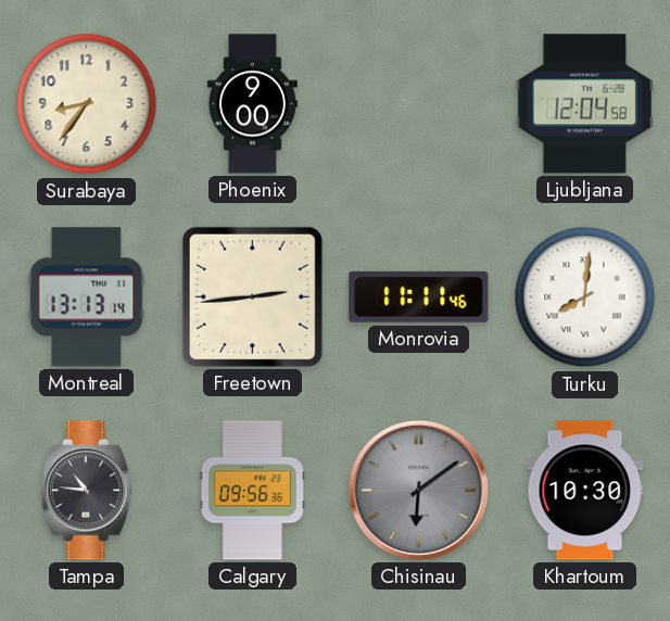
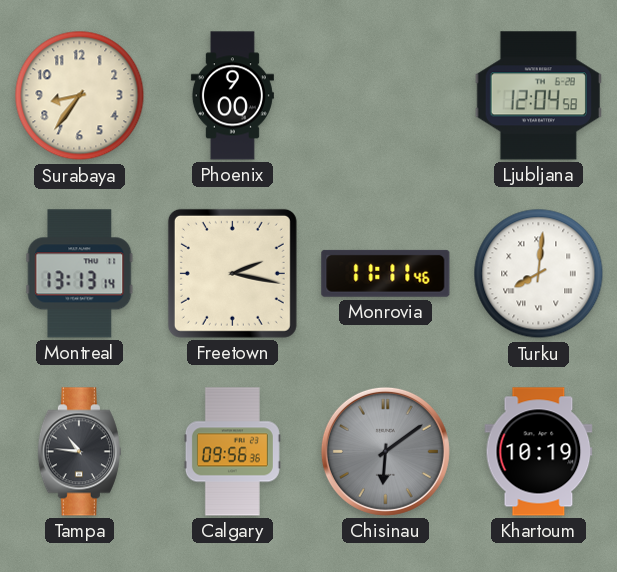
Freetown: 2:44 -> 2:17
Khartoum: 10:30 -> 10:19
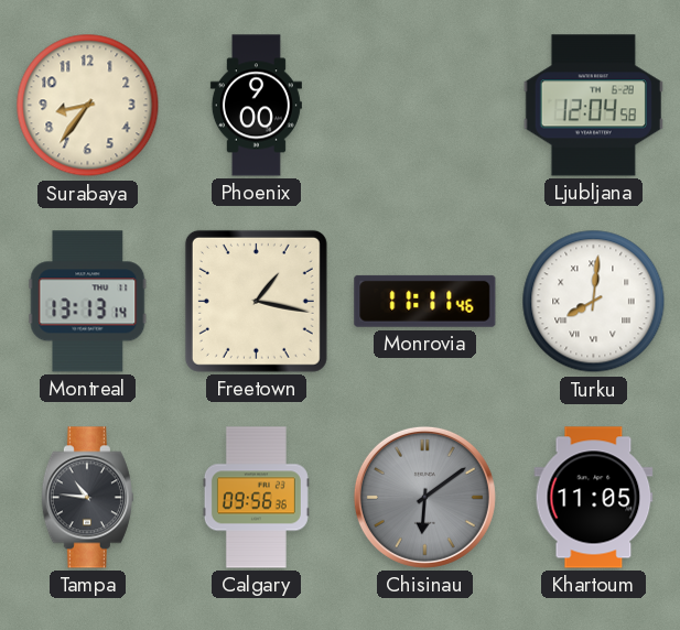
Freetown: 2:17 -> 1:17
Khartoum: 10:19 -> 11:05
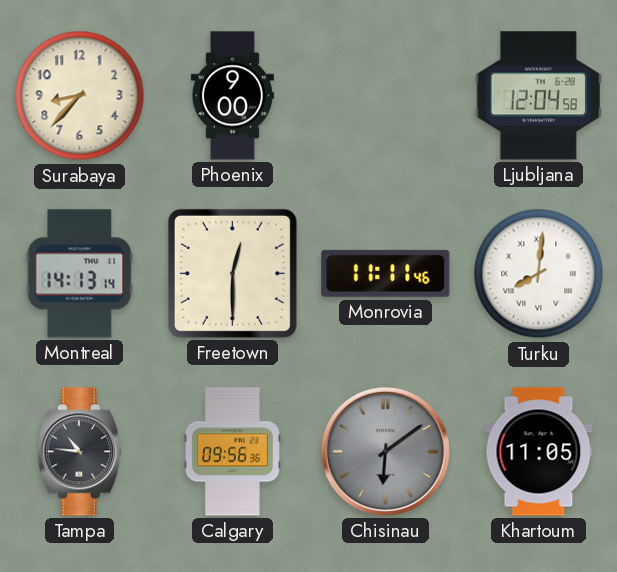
Surabaya: 8:36 -> 8:37
Montreal: 13:13 -> 14:13
Freetown: 1:17 -> 12:30
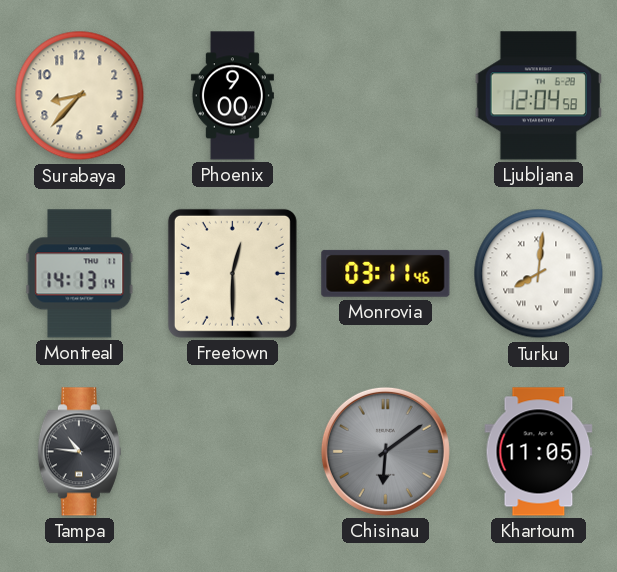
Monrovia: 11:11 -> 03:11
Calgary: 09:56 -> none
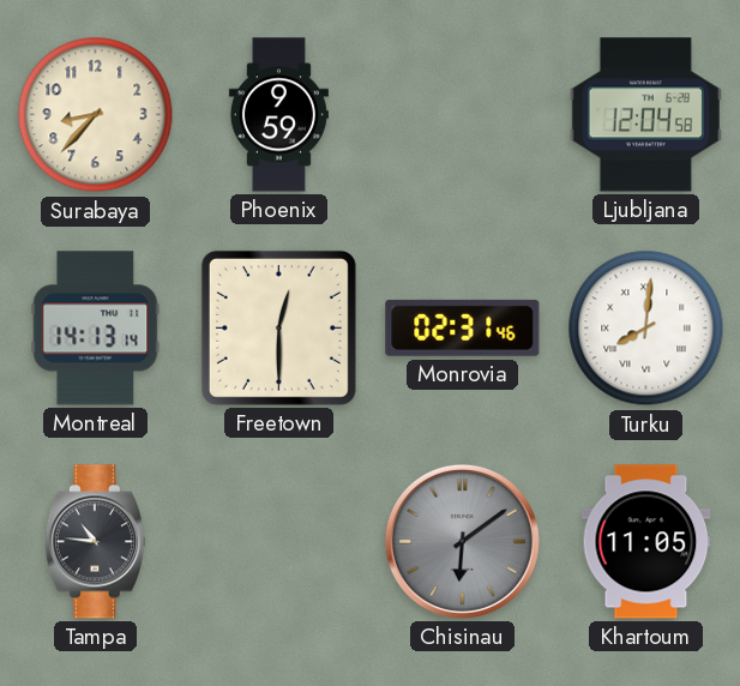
Phoenix: 9:00 -> 9:59
Monrovia: 03:11 -> 02:31
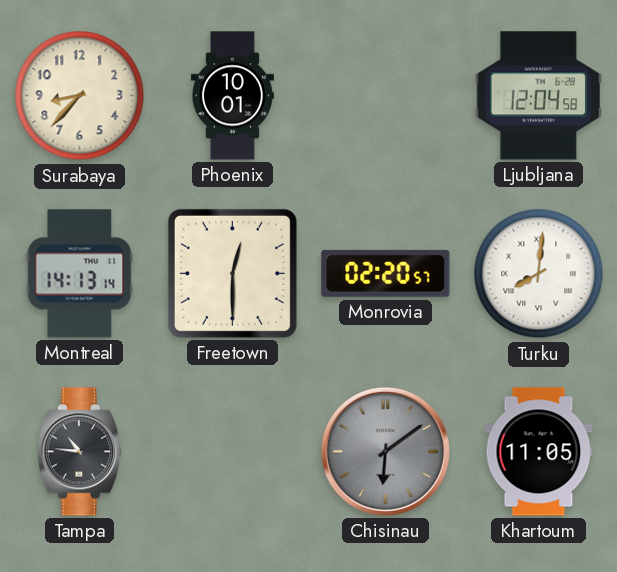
Phoenix: 9:59 -> 10:01
Monrovia: 02:31 -> 02:20
